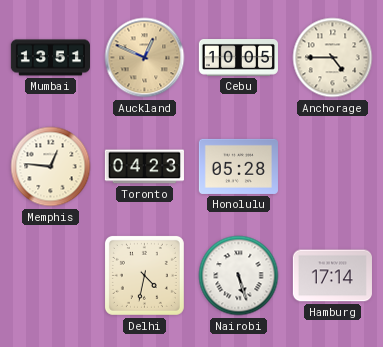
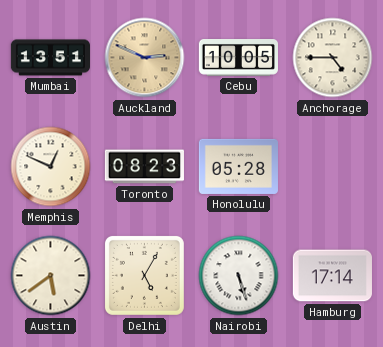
Auckland: 12:49 -> 2:49
Memphis: 12:46 -> 12:49
Toronto: 04:23 -> 08:23
Austin: none -> 5:39
Delhi: 4:32 -> 5:05
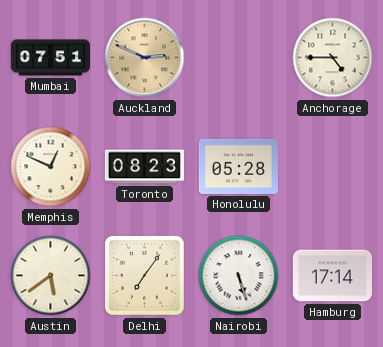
Mumbai: 13:51 -> 07:51
Cebu: 10:05 -> none
Delhi: 5:05 -> 7:06
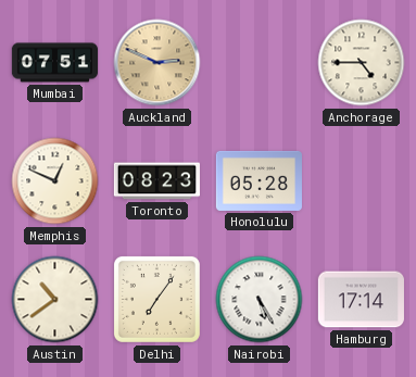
Austin: 5:39 -> 10:39
Nairobi: 5:27 -> 5:25
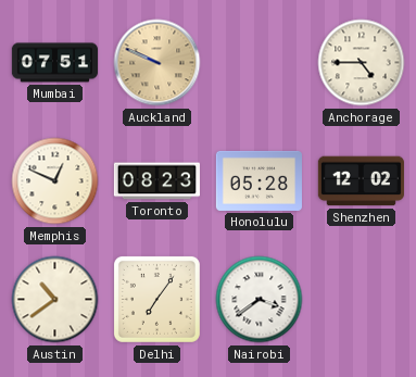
Auckland: 2:49 -> 9:49
Shenzhen: none -> 12:02
Nairobi: 5:25 -> 3:39
Hamburg: 17:14 -> none
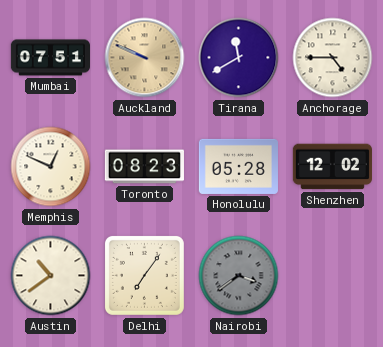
Tirana: none -> 11:40
Nairobi dial: white -> grey
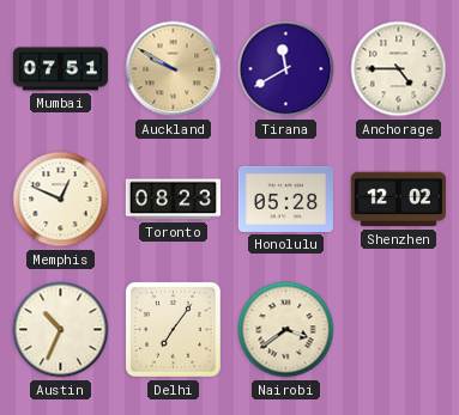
Auckland: 9:49 -> 9:50
Austin: 10:39 -> 10:34
Nairobi dial: grey -> cream
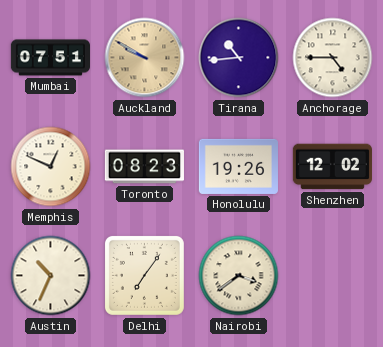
Tirana: 11:40 -> 10:44
Honolulu: 05:28 -> 19:26
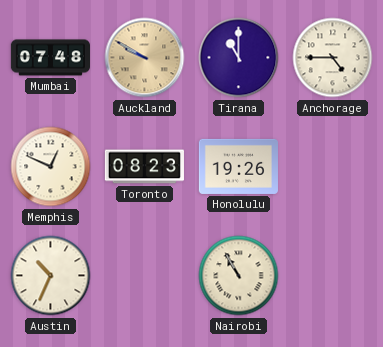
Mumbai: 07:51 -> 07:48
Tirana: 10:44 -> 11:00
Shenzhen: 12:02 -> none
Delhi: 7:06 -> none
Nairobi: 3:39 -> 10:55
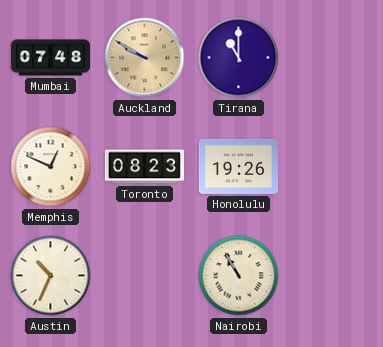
Anchorage: 4:45 -> none
